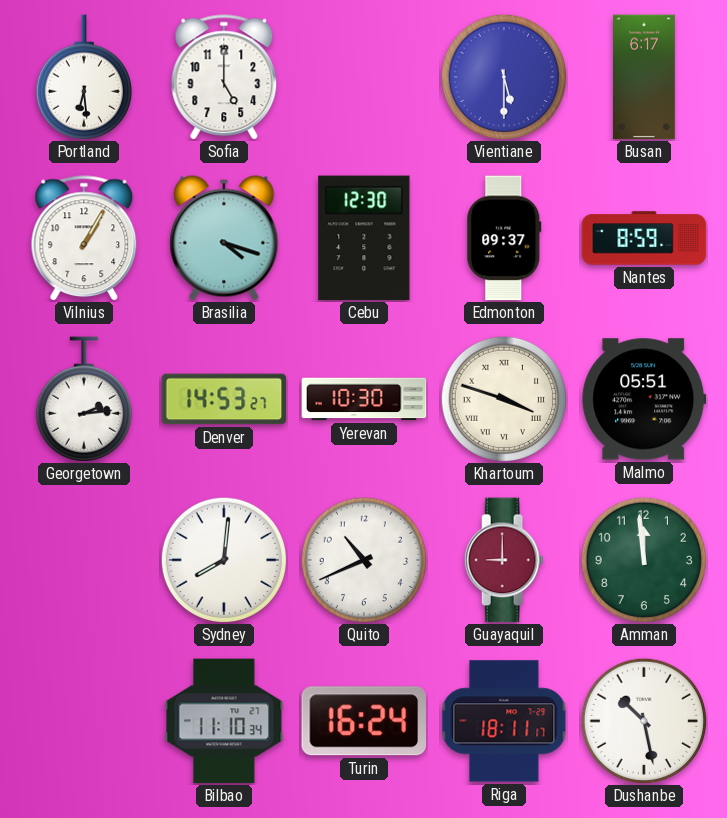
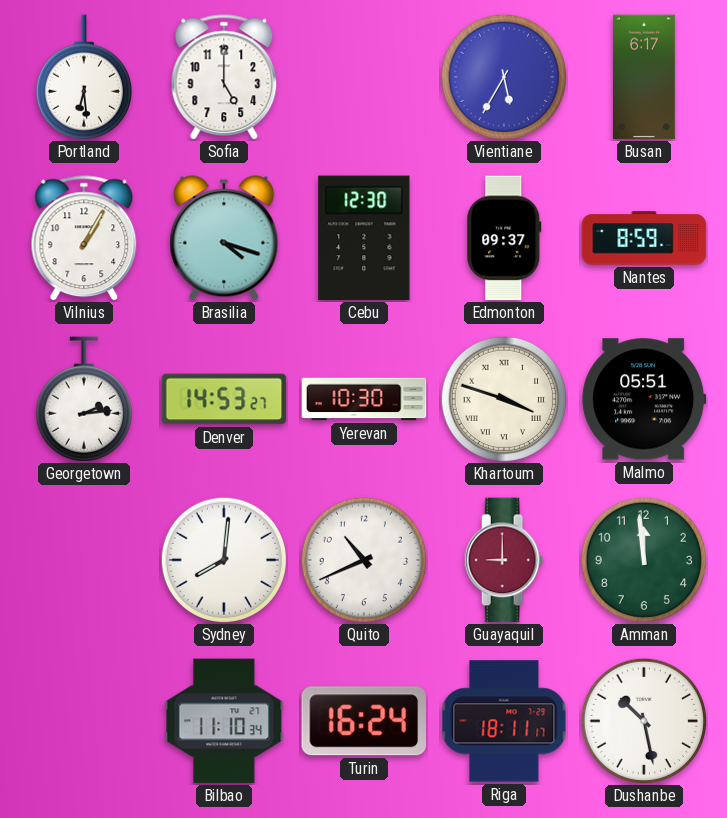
Vientiane: 5:30 -> 5:35
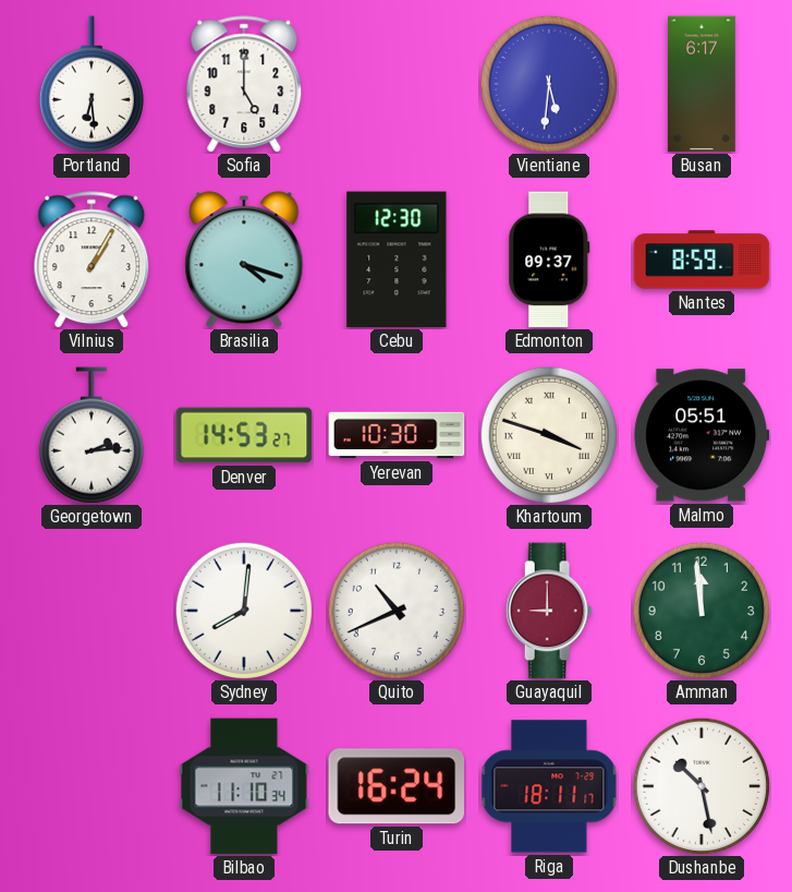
Vientiane: 5:35 -> 5:31
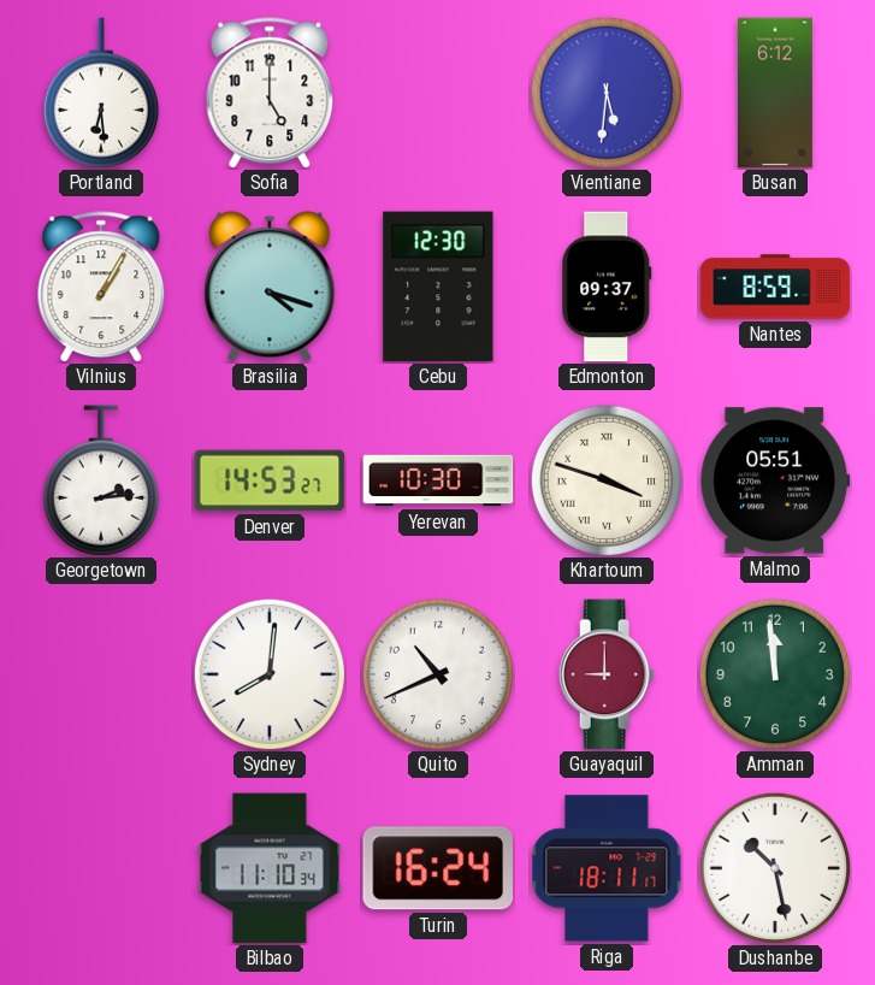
Busan: 6:17 -> 6:12
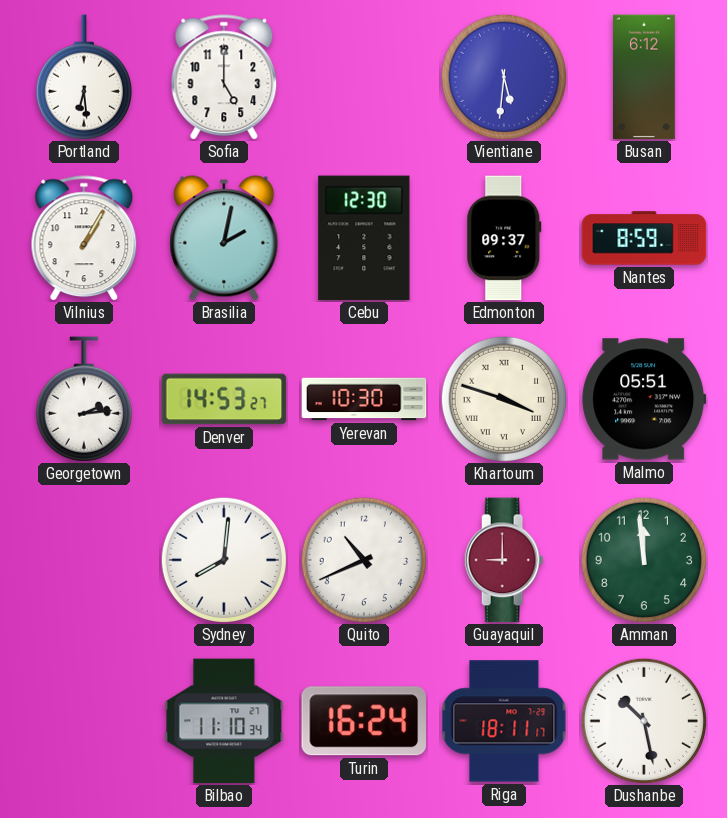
Brasilia: 4:18 -> 2:02
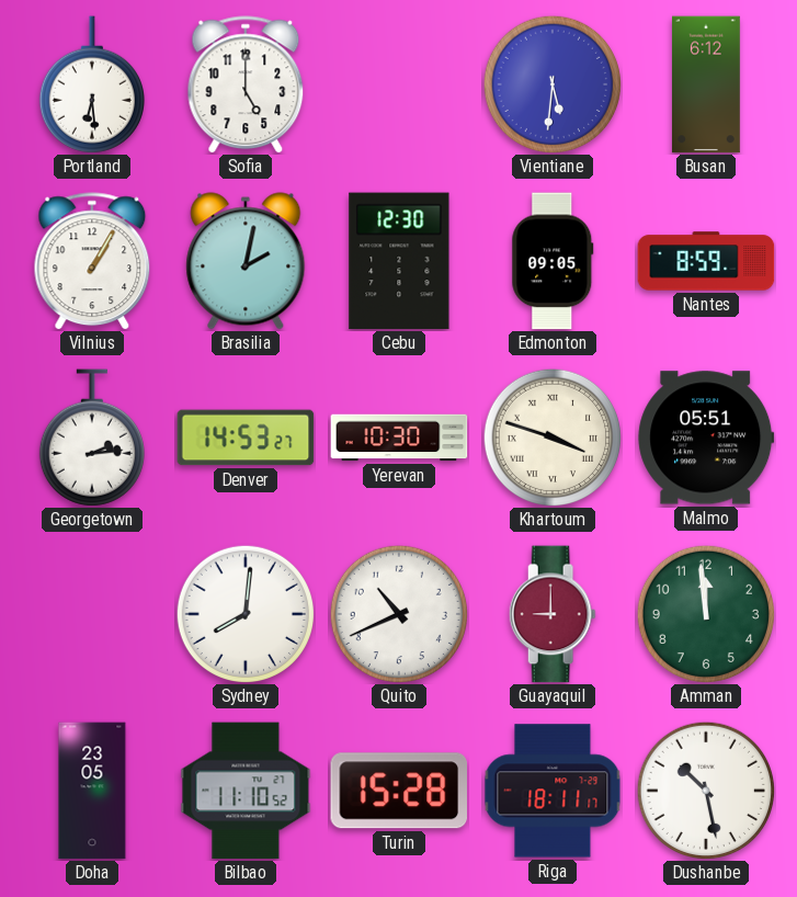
Edmonton: 09:37 -> 09:05
Doha: none -> 23:05
Bilbao: 11:10:34 -> 11:10:52
Turin: 16:24 -> 15:28
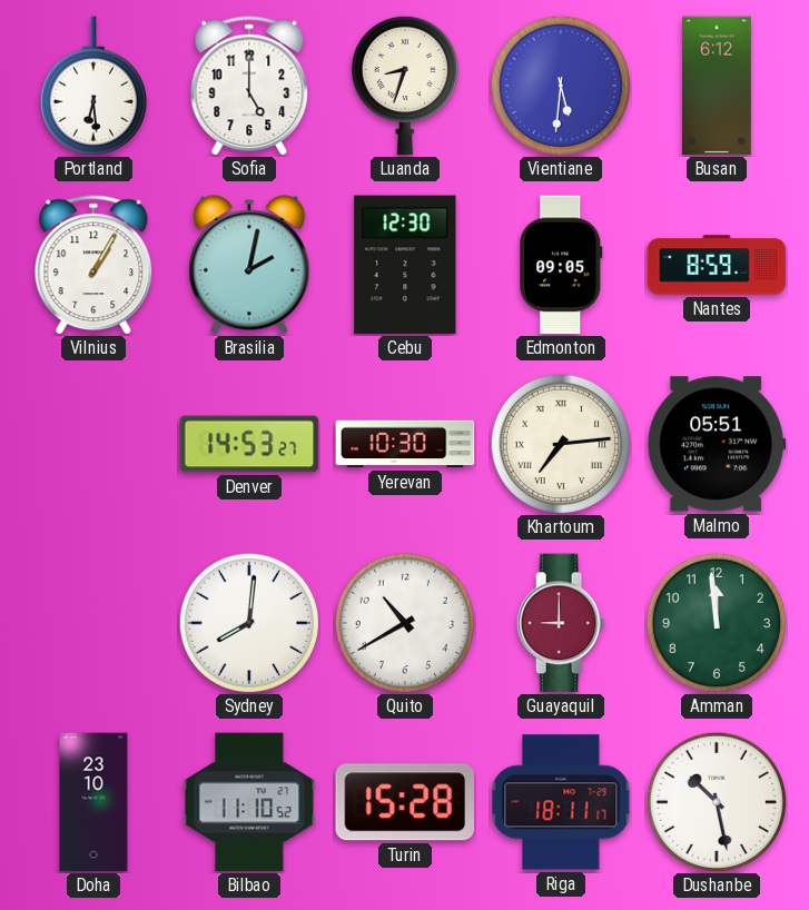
Luanda: none -> 8:33
Georgetown: 2:14 -> none
Khartoum: 3:48 -> 7:14
Quito: 10:41 -> 10:40
Doha: 23:05 -> 23:10
